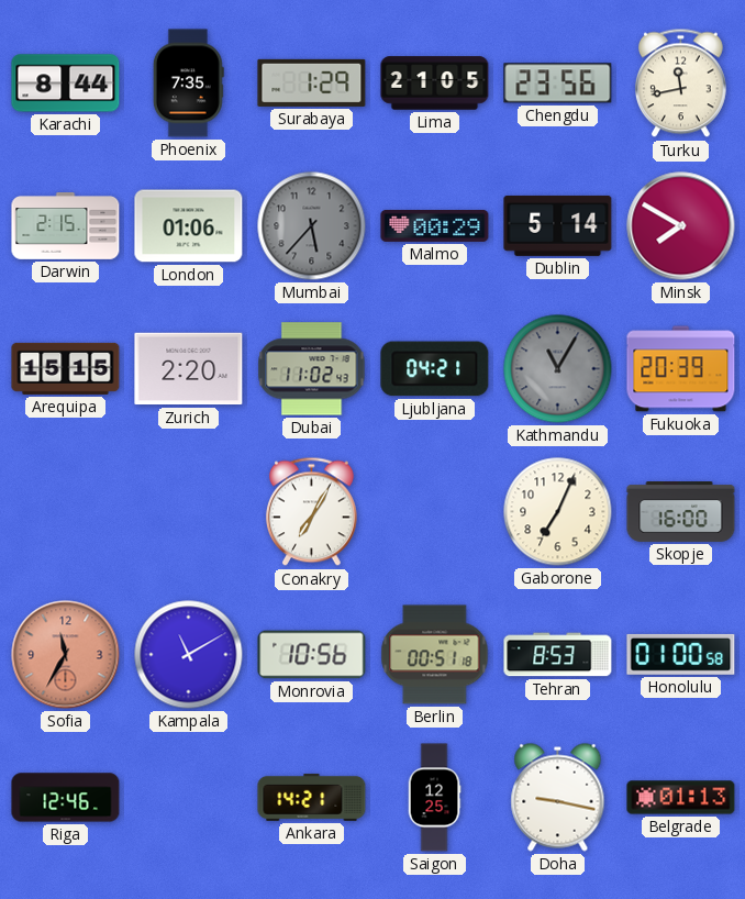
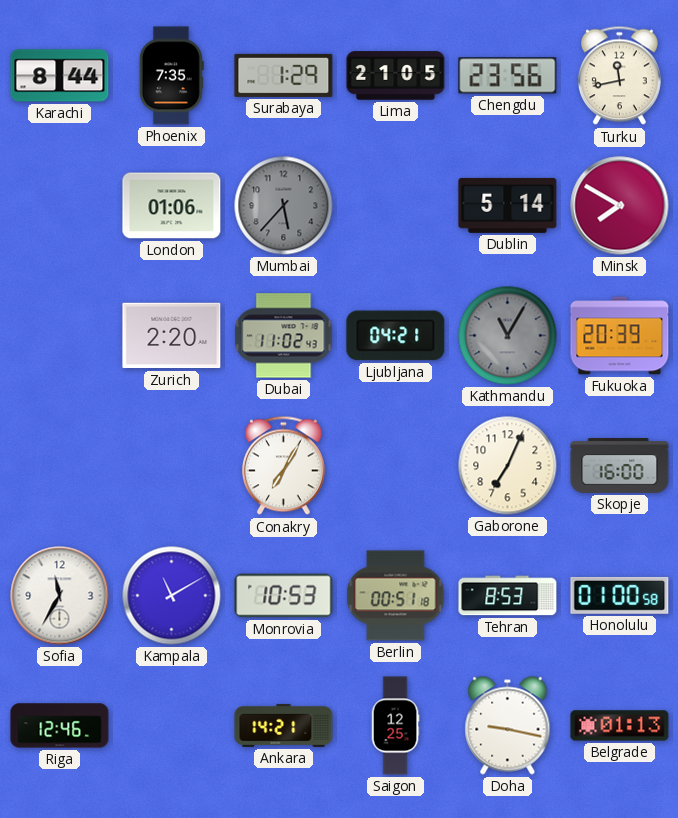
Darwin: 2:15 -> none
Malmo: 00:29 -> none
Arequipa: 15:15 -> none
Sofia dial: salmon -> white
Monrovia: 10:56 -> 10:53
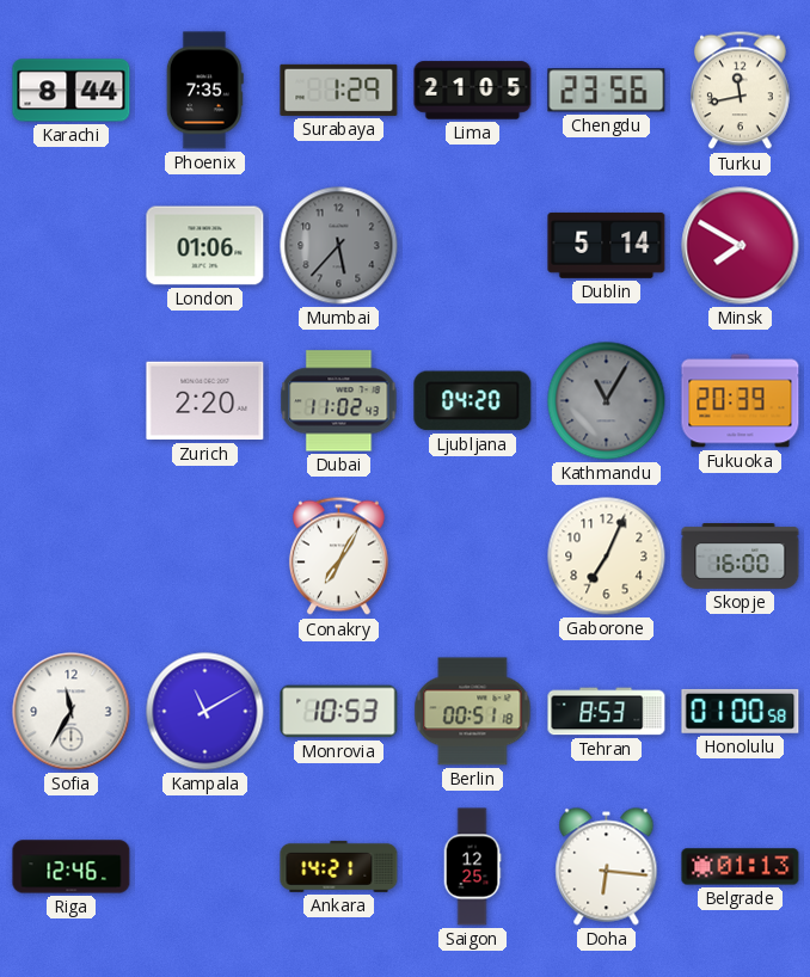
Ljubljana: 04:21 -> 04:20
Doha: 9:17 -> 6:16
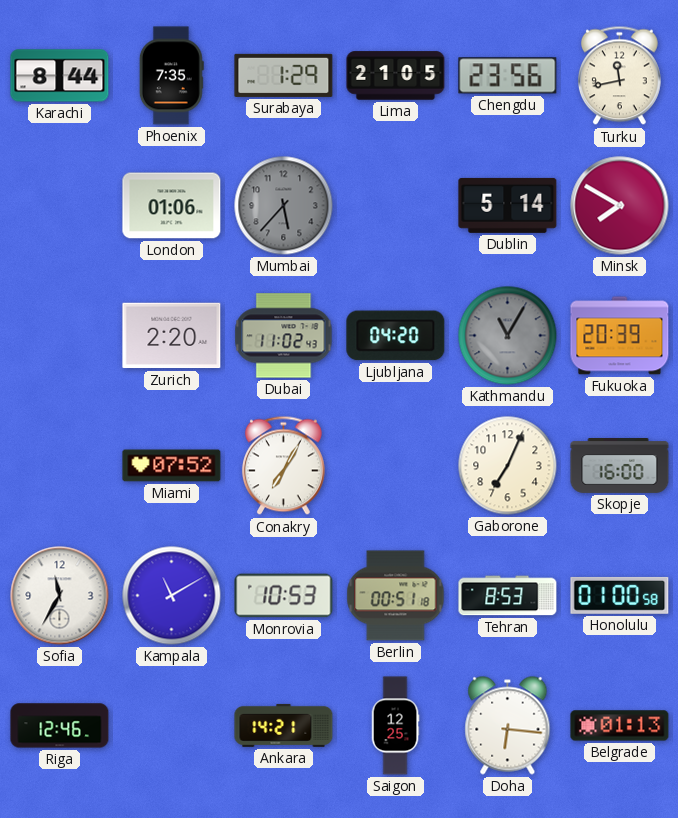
Miami: none -> 07:52
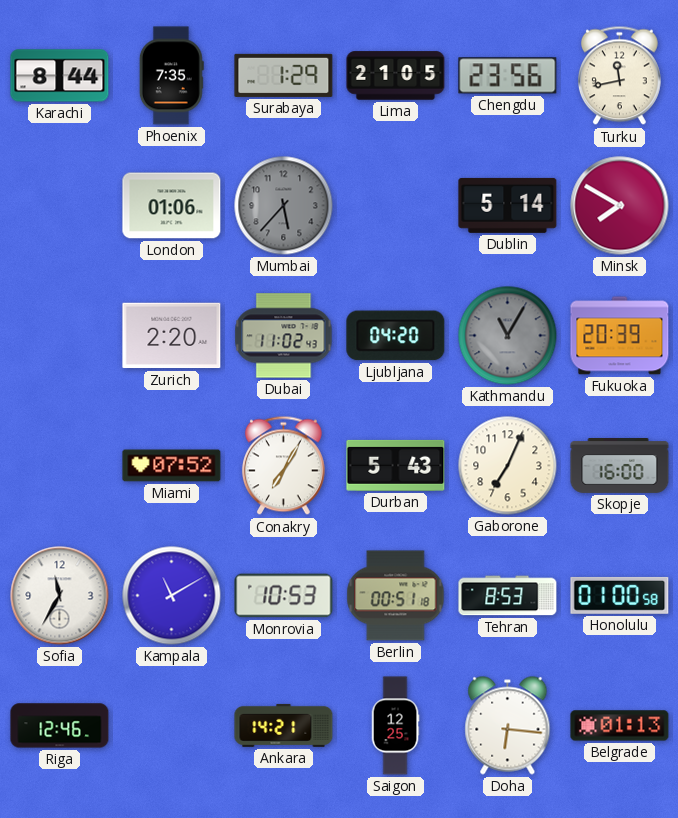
Durban: none -> 5:43
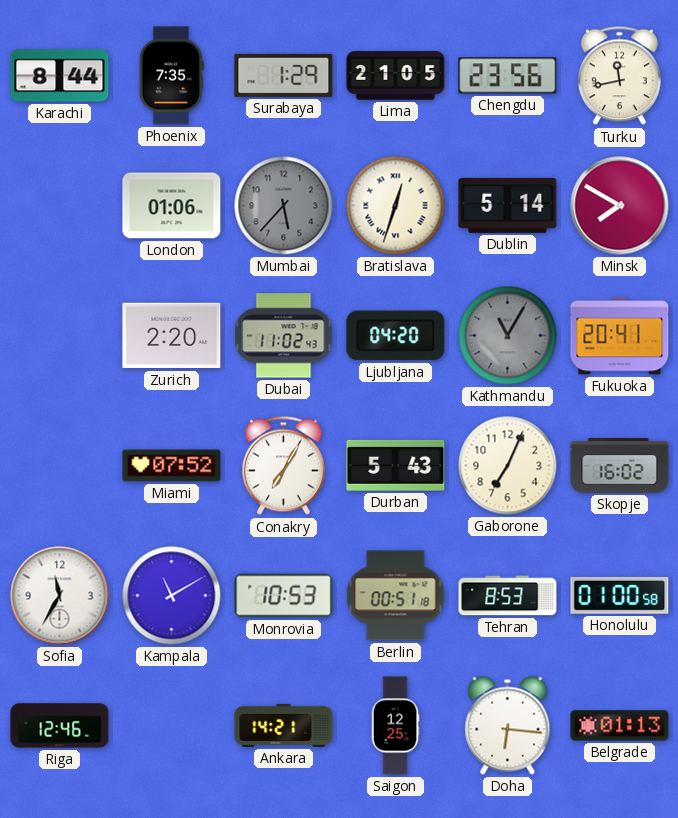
Bratislava: none -> 12:33
Fukuoka: 20:39 -> 20:41
Skopje: 16:00 -> 16:02
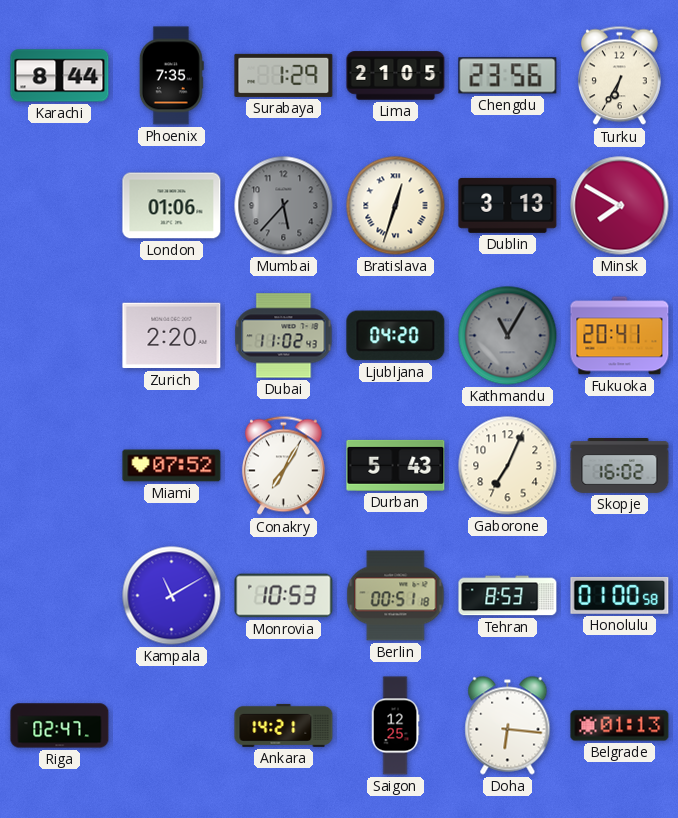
Turku: 11:43 -> 6:35
Dublin: 5:14 -> 3:13
Sofia: 11:35 -> none
Riga: 12:46 -> 02:47
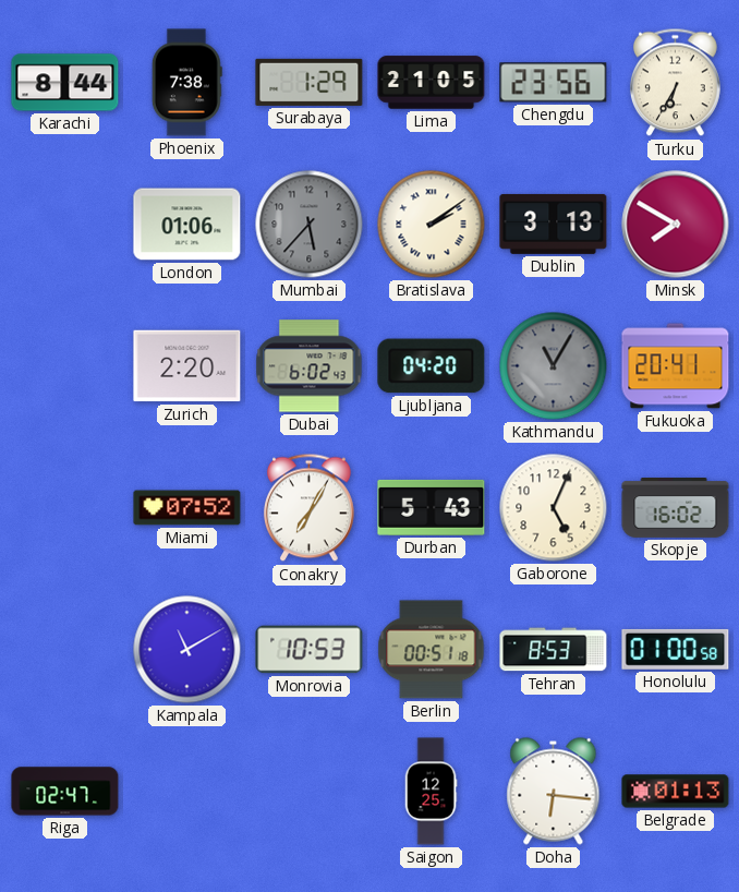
Phoenix: 7:35 -> 7:38
Bratislava: 12:33 -> 2:09
Dubai: 11:02 -> 6:02
Gaborone: 7:04 -> 5:04
Ankara: 14:21 -> none
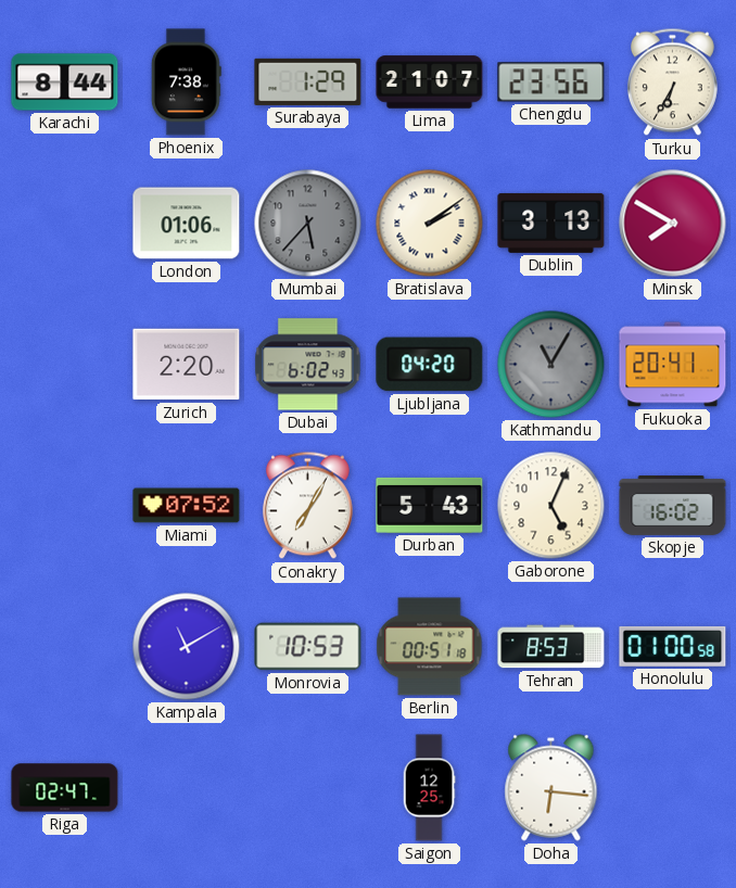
Lima: 21:05 -> 21:07
Belgrade: 01:13 -> none
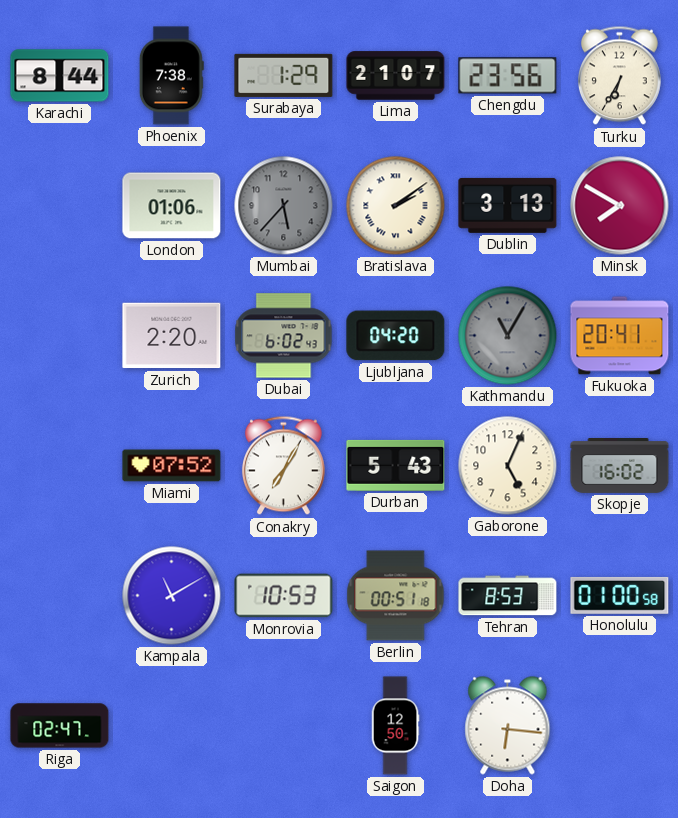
Saigon: 12:25 -> 12:50
